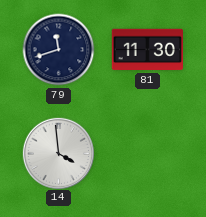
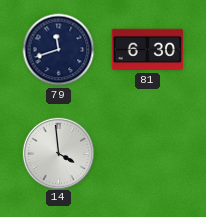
81: 11:30 -> 6:30
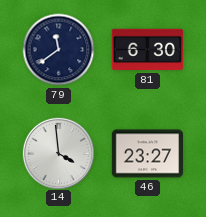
79: 11:42 -> 11:39
46: none -> 23:27
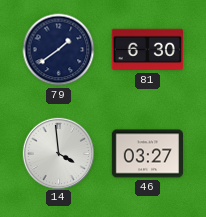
79: 11:39 -> 1:39
46: 23:27 -> 03:27
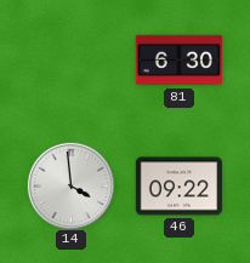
79: 1:39 -> none
46: 03:27 -> 09:22
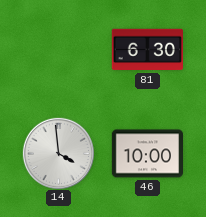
46: 09:22 -> 10:00
